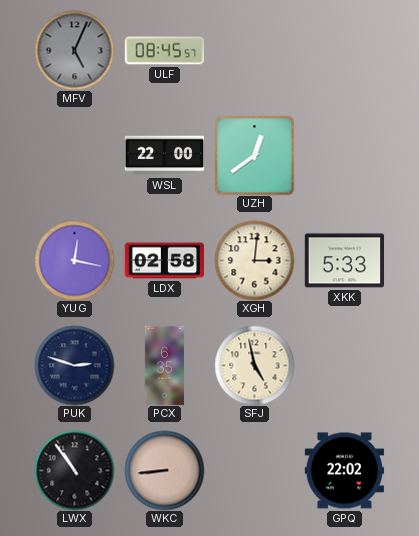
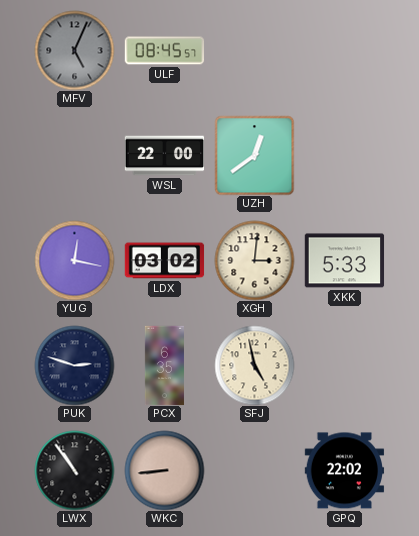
LDX: 02:58 -> 03:02
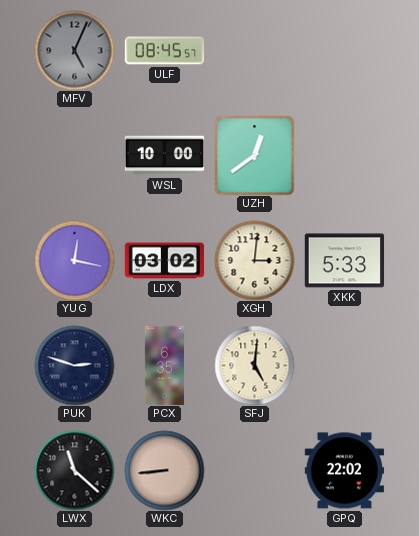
WSL: 22:00 -> 10:00
SFJ: 4:58 -> 5:01
LWX: 10:54 -> 11:22
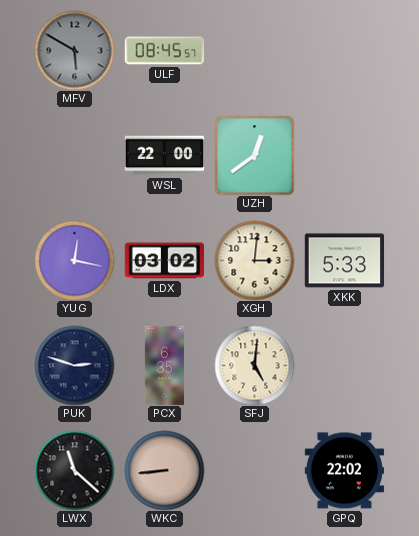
MFV: 5:04 -> 5:50
WSL: 10:00 -> 22:00
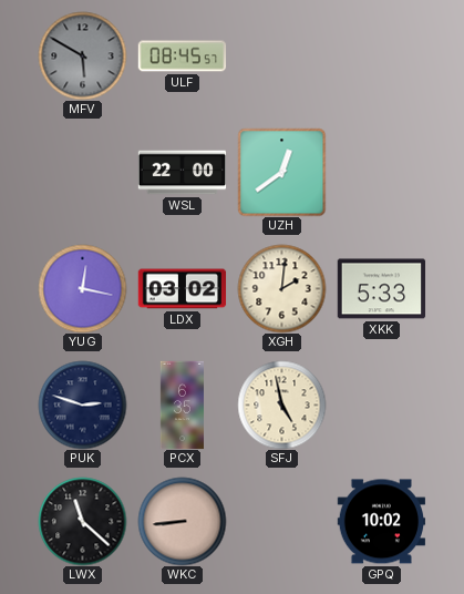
XGH: 3:01 -> 2:01
SFJ: 5:01 -> 4:58
GPQ: 22:02 -> 10:02
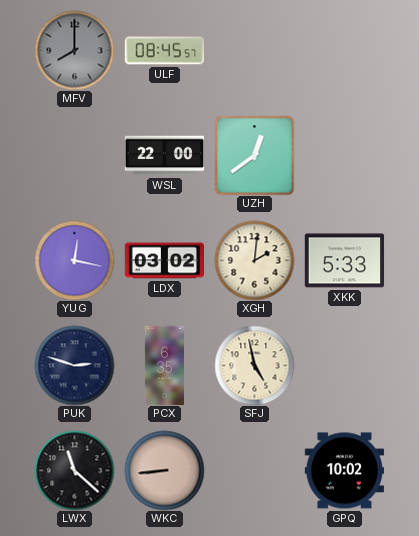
MFV: 5:50 -> 8:00
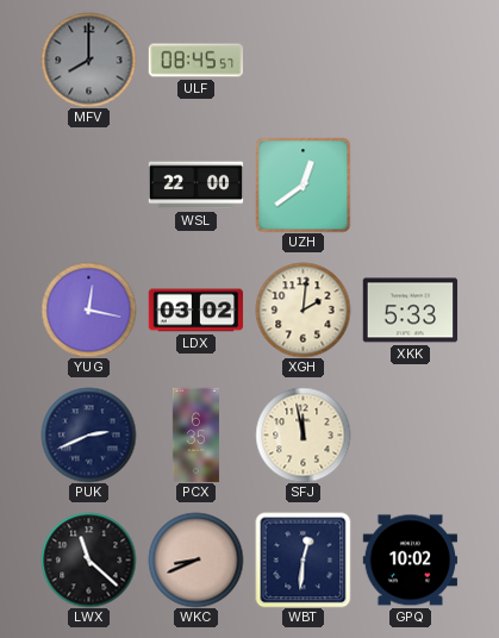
PUK: 2:48 -> 2:41
SFJ: 4:58 -> 11:58
WKC: 8:44 -> 8:41
WBT: none -> 12:31
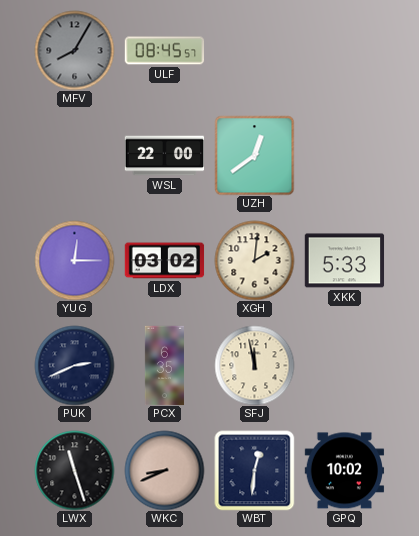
MFV: 8:00 -> 8:05
YUG: 12:17 -> 12:15
LWX: 11:22 -> 11:27
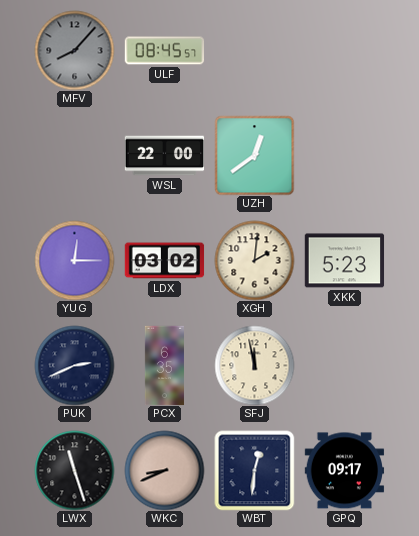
MFV: 8:05 -> 8:07
XKK: 5:33 -> 5:23
GPQ: 10:02 -> 09:17
